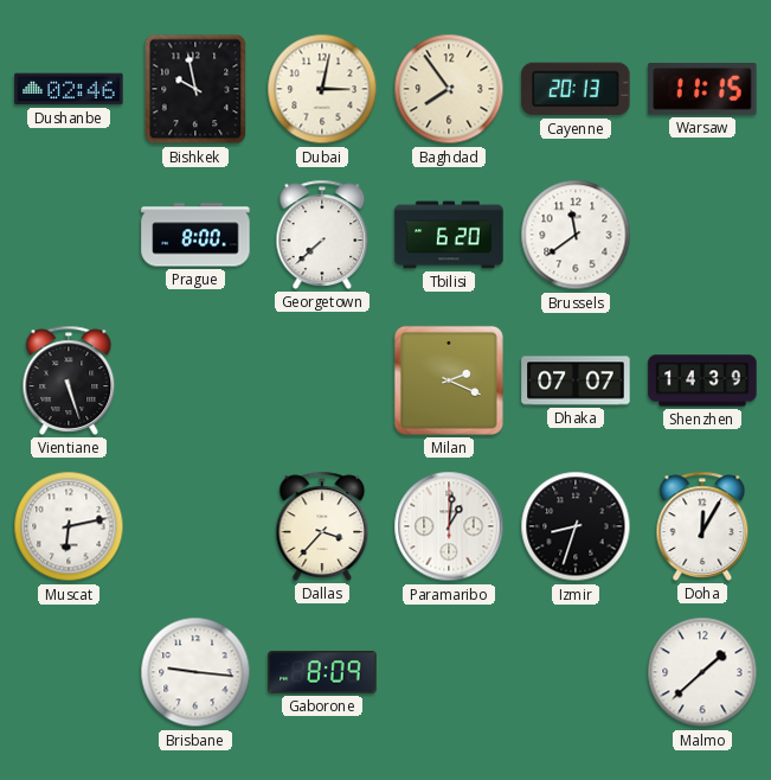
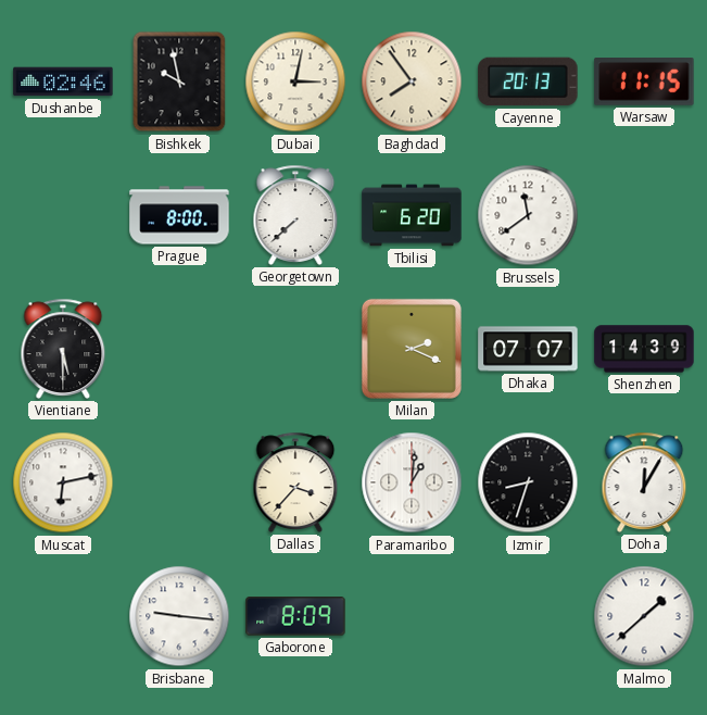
Vientiane: 5:27 -> 5:30
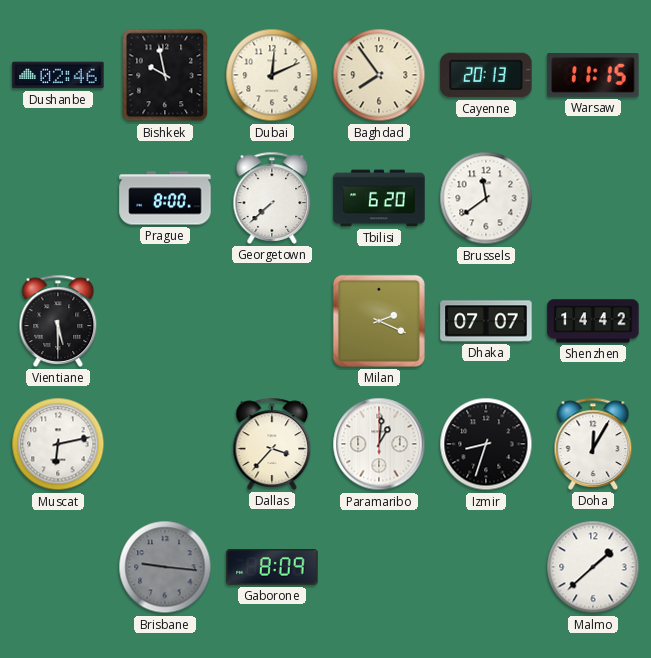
Dubai: 3:02 -> 12:11
Shenzhen: 14:39 -> 14:42
Brisbane dial: white -> grey
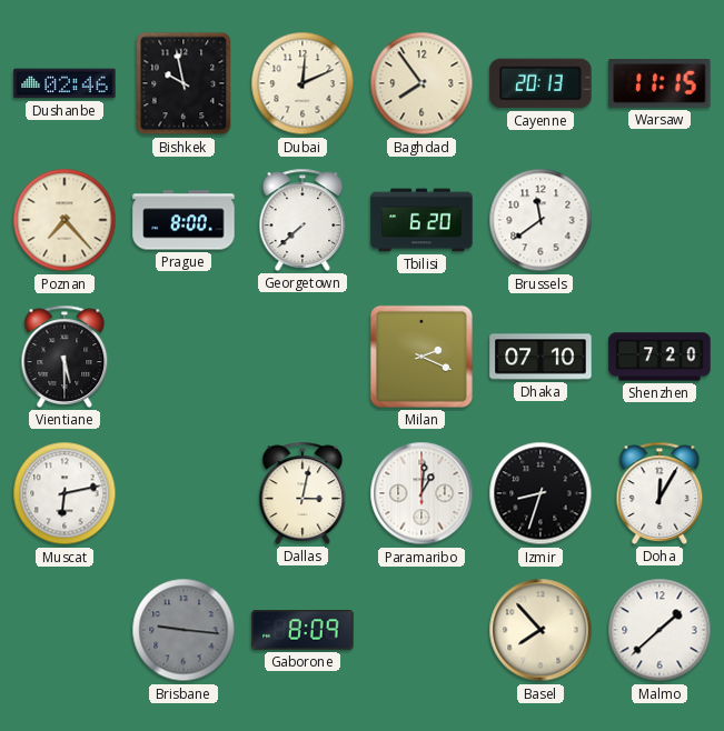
Poznan: none -> 7:23
Dhaka: 07:07 -> 07:10
Shenzhen: 14:42 -> 7:20
Dallas: 3:37 -> 3:02
Basel: none -> 7:53
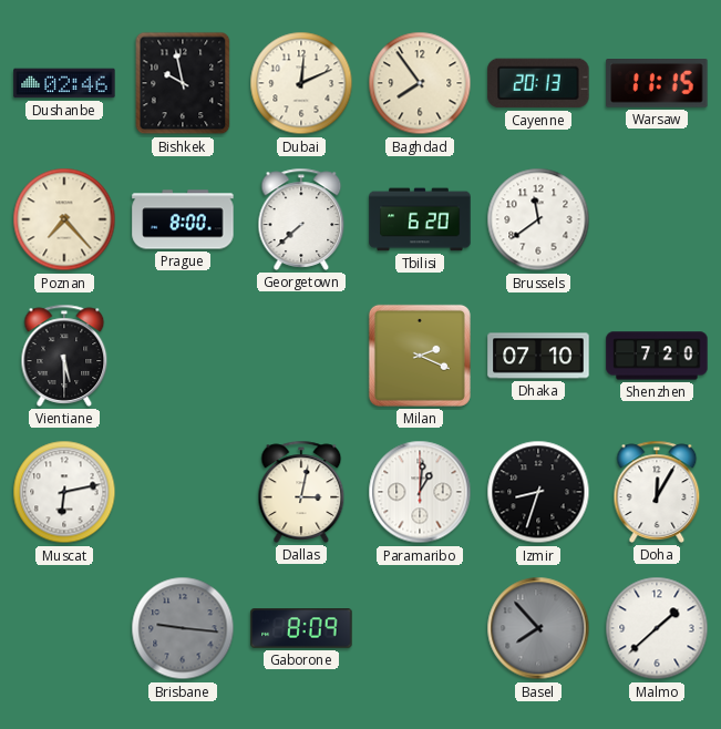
Basel dial: cream -> grey
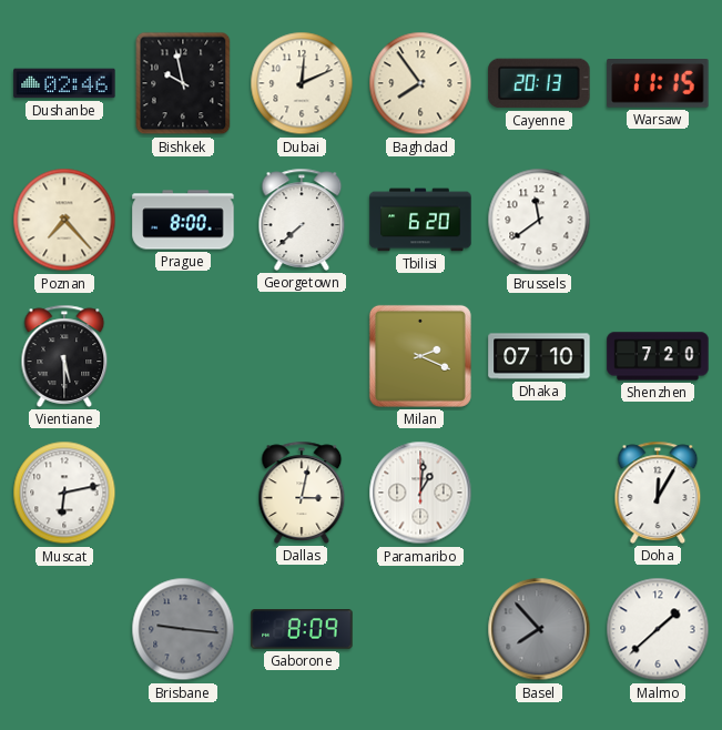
Izmir: 8:33 -> none
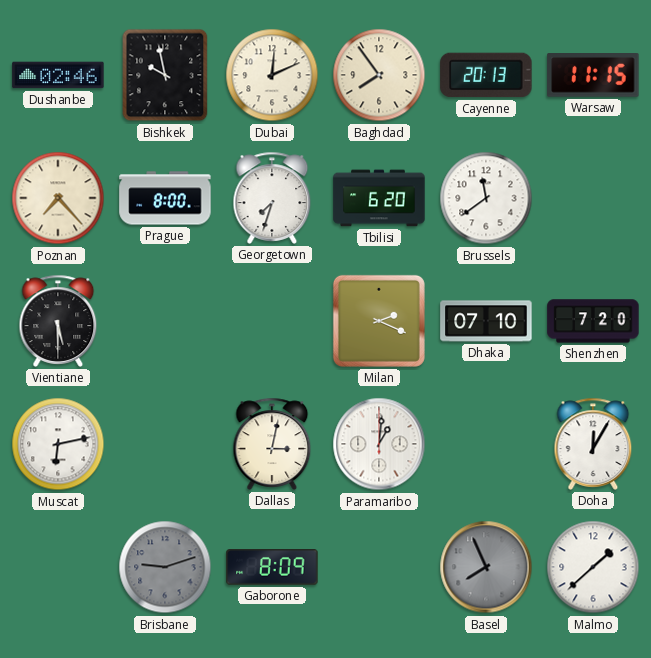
Georgetown: 7:38 -> 7:33
Brisbane: 9:16 -> 9:12
Basel: 7:53 -> 7:56
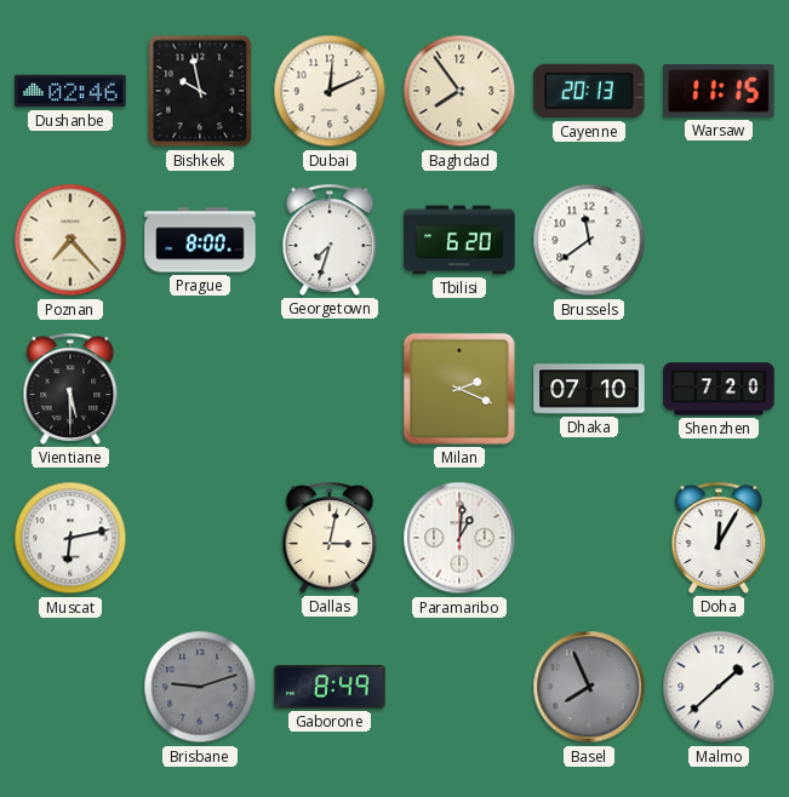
Gaborone: 8:09 -> 8:49
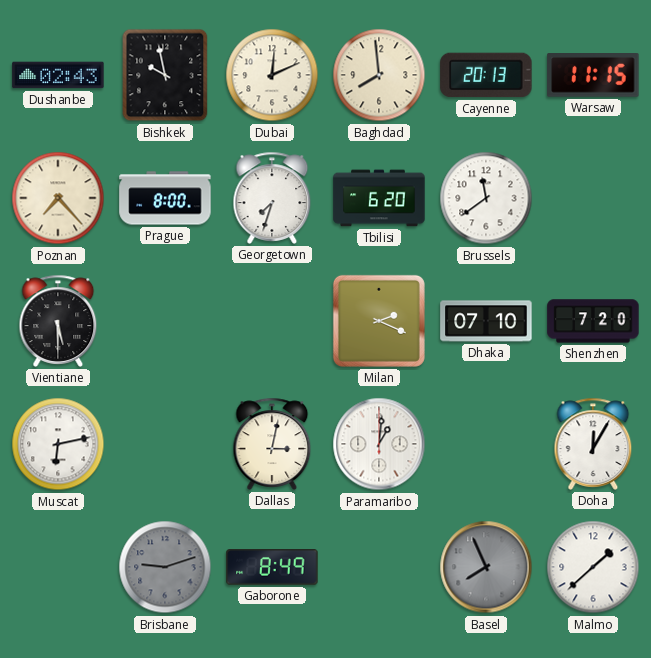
Dushanbe: 02:46 -> 02:43
Baghdad: 7:54 -> 7:59
